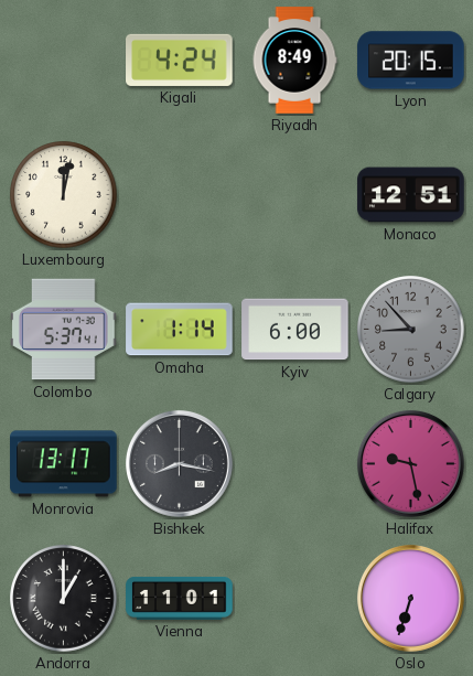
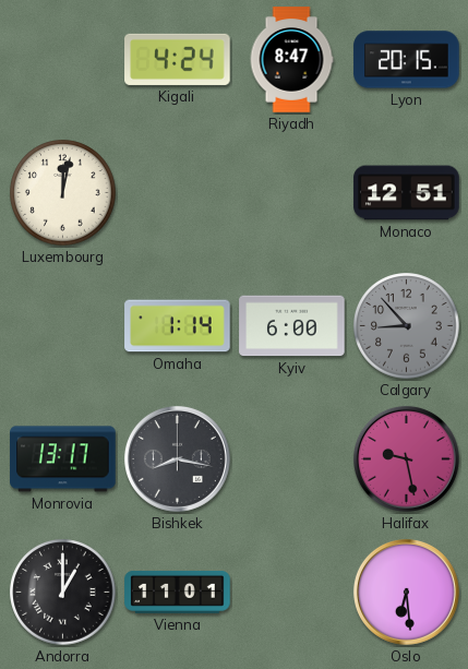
Riyadh: 8:49 -> 8:47
Colombo: 5:37 -> none
Oslo: 6:33 -> 6:29
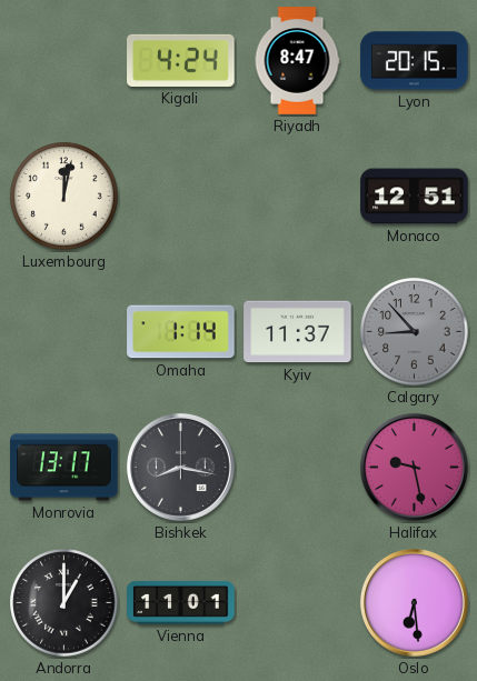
Kyiv: 6:00 -> 11:37
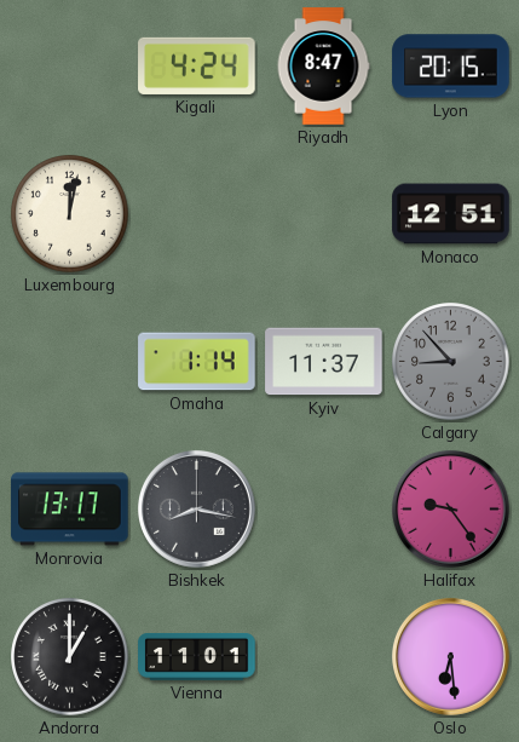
Halifax: 9:28 -> 9:24
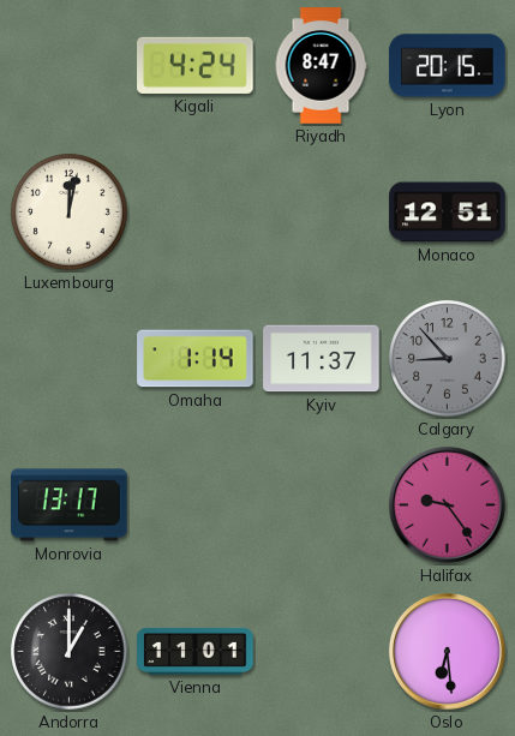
Bishkek: 8:17 -> none
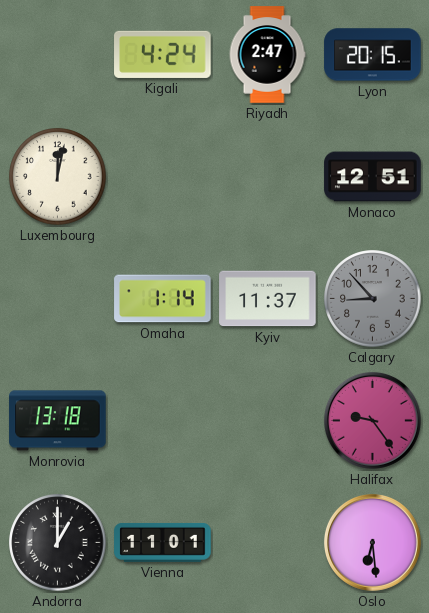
Riyadh: 8:47 -> 2:47
Monrovia: 13:17 -> 13:18
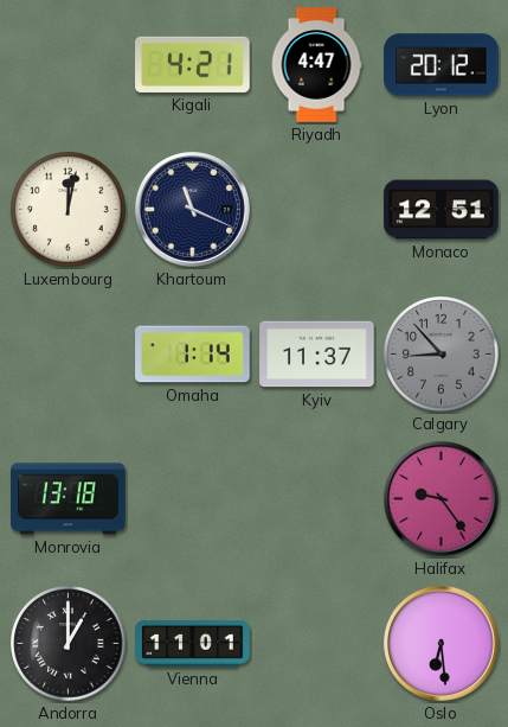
Kigali: 4:24 -> 4:21
Riyadh: 2:47 -> 4:47
Lyon: 20:15 -> 20:12
Khartoum: none -> 11:19
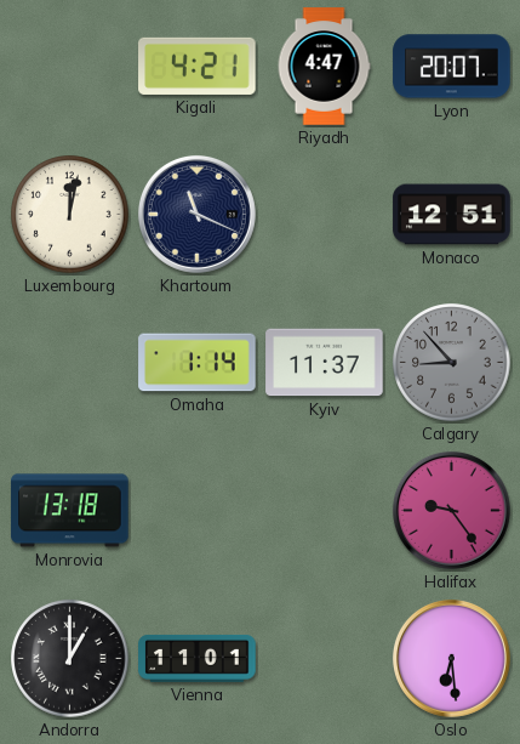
Lyon: 20:12 -> 20:07
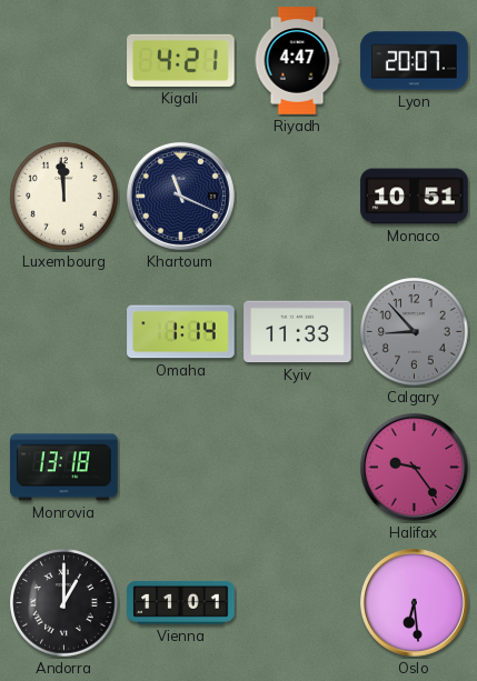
Luxembourg: 12:02 -> 11:59
Monaco: 12:51 -> 10:51
Kyiv: 11:37 -> 11:33
